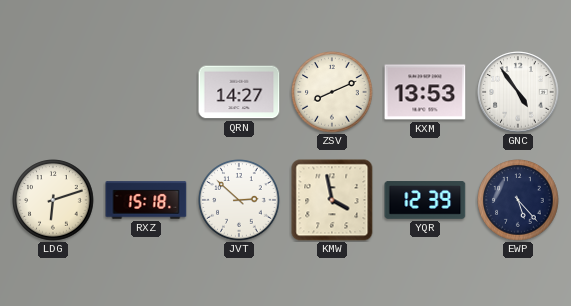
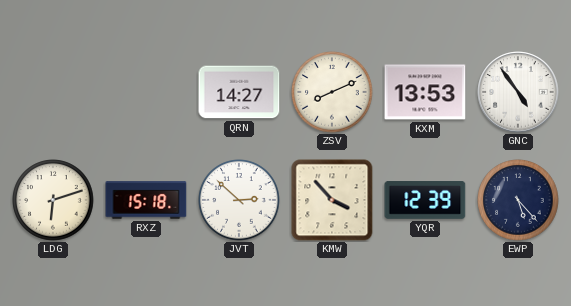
KMW: 3:58 -> 3:53
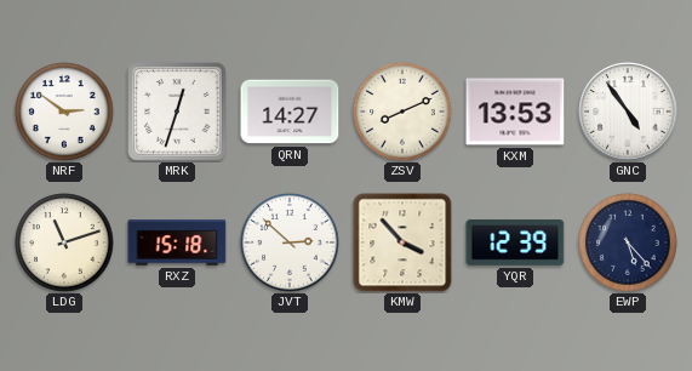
NRF: none -> 2:51
MRK: none -> 12:33
LDG: 6:12 -> 11:12
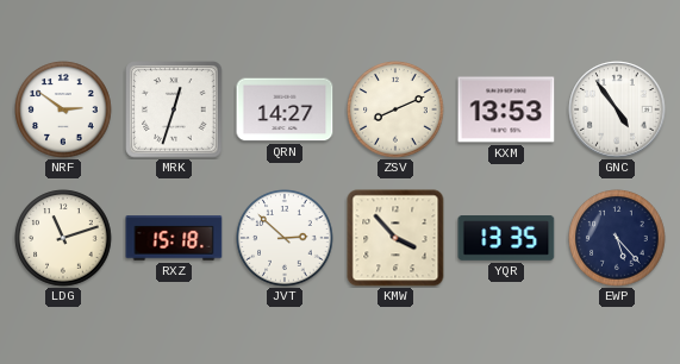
YQR: 12:39 -> 13:35
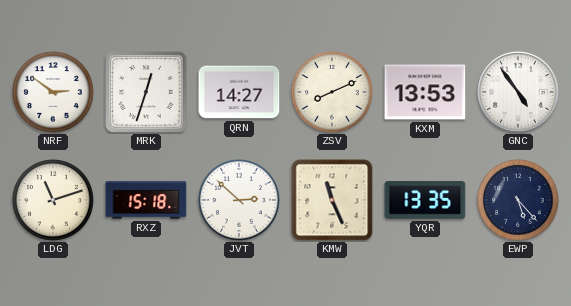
KMW: 3:53 -> 11:26
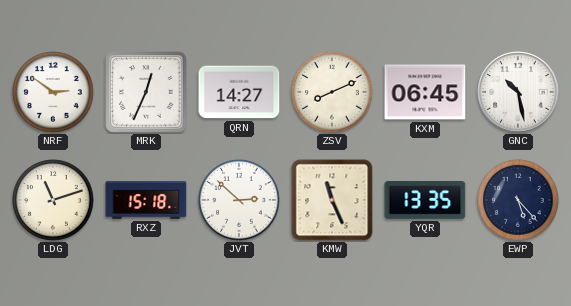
MRK: 12:33 -> 12:34
KXM: 13:53 -> 06:45
GNC: 4:54 -> 10:28
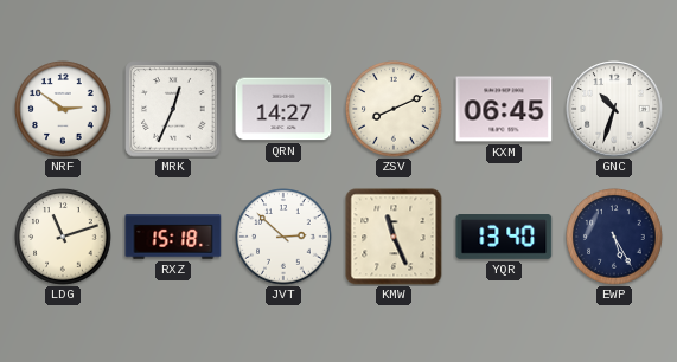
GNC: 10:28 -> 10:33
YQR: 13:35 -> 13:40
EWP: 5:23 -> 5:25
